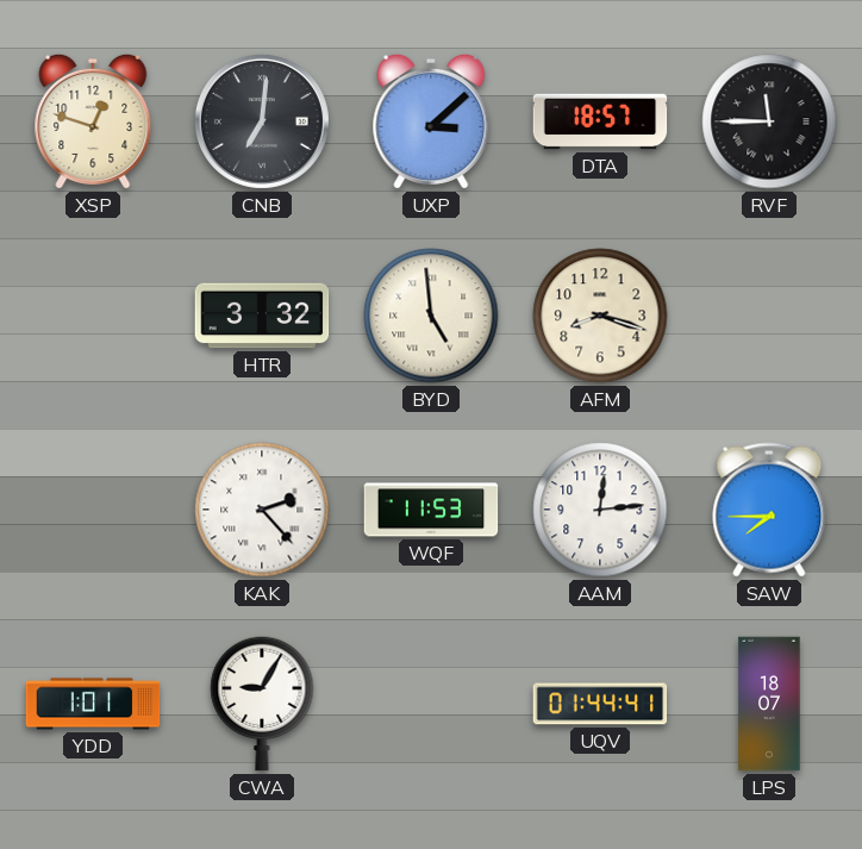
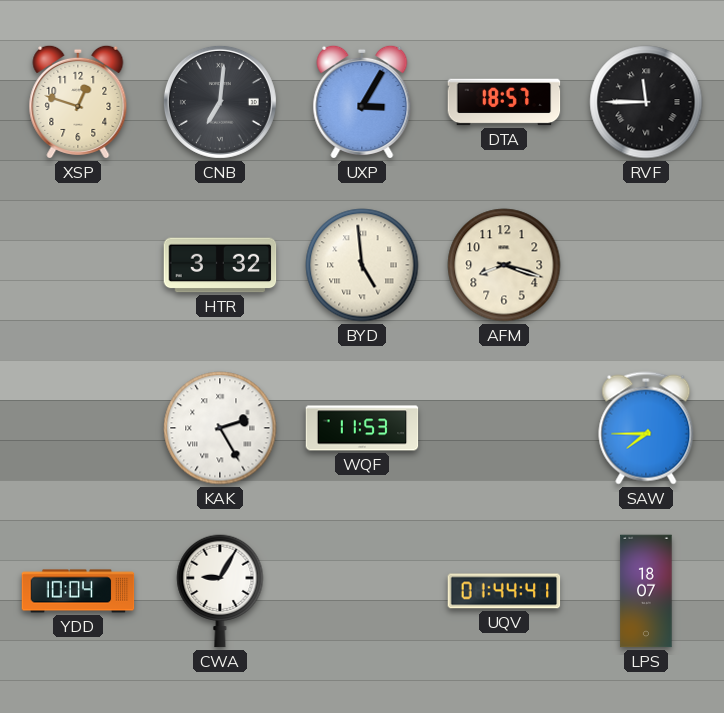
UXP: 3:08 -> 3:05
KAK: 2:23 -> 2:25
AAM: 12:14 -> none
YDD: 1:01 -> 10:04
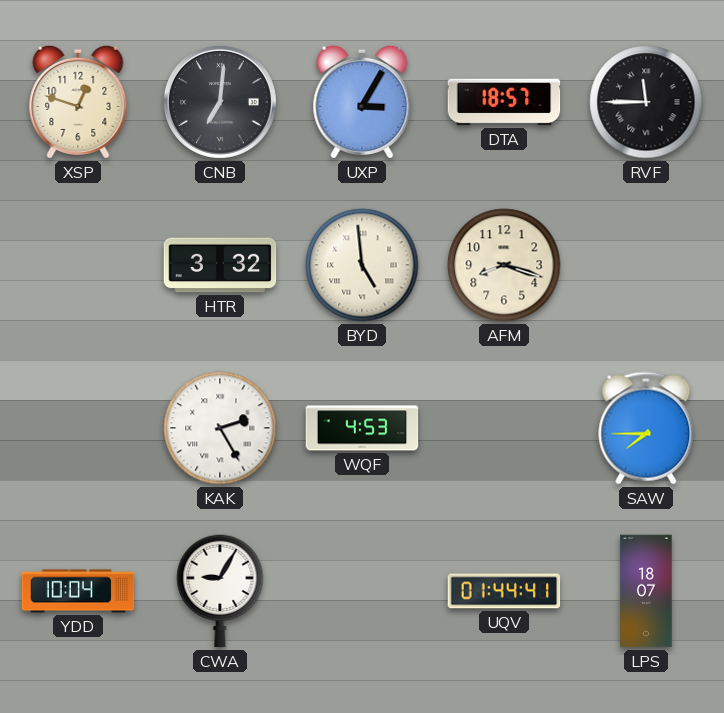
WQF: 11:53 -> 4:53
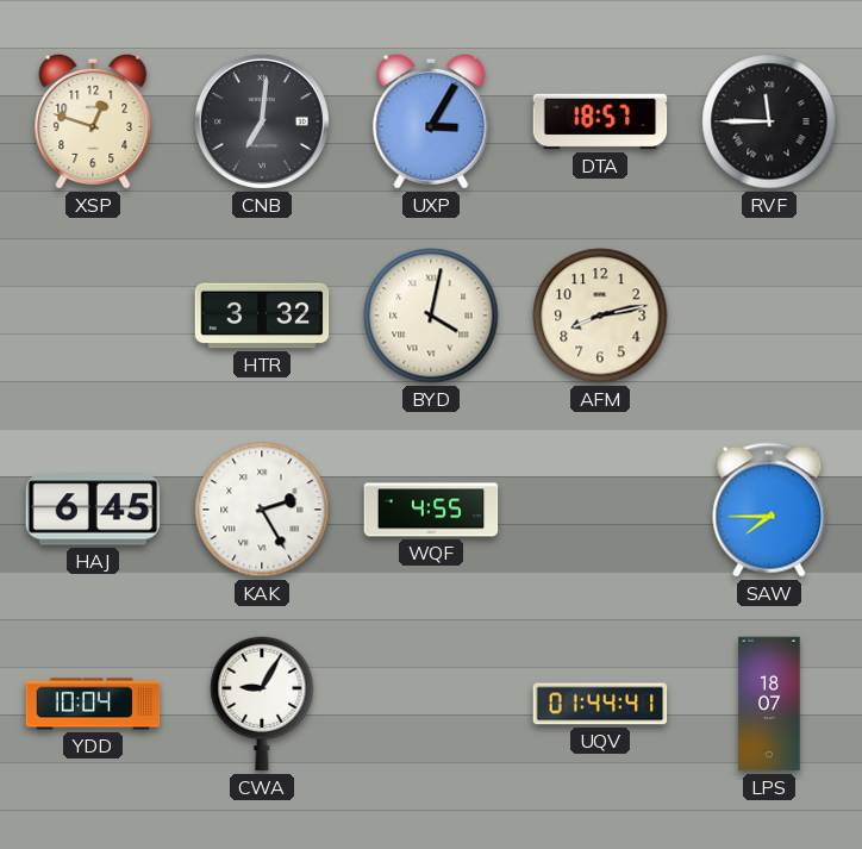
BYD: 4:59 -> 4:02
AFM: 8:18 -> 8:13
HAJ: none -> 6:45
WQF: 4:53 -> 4:55
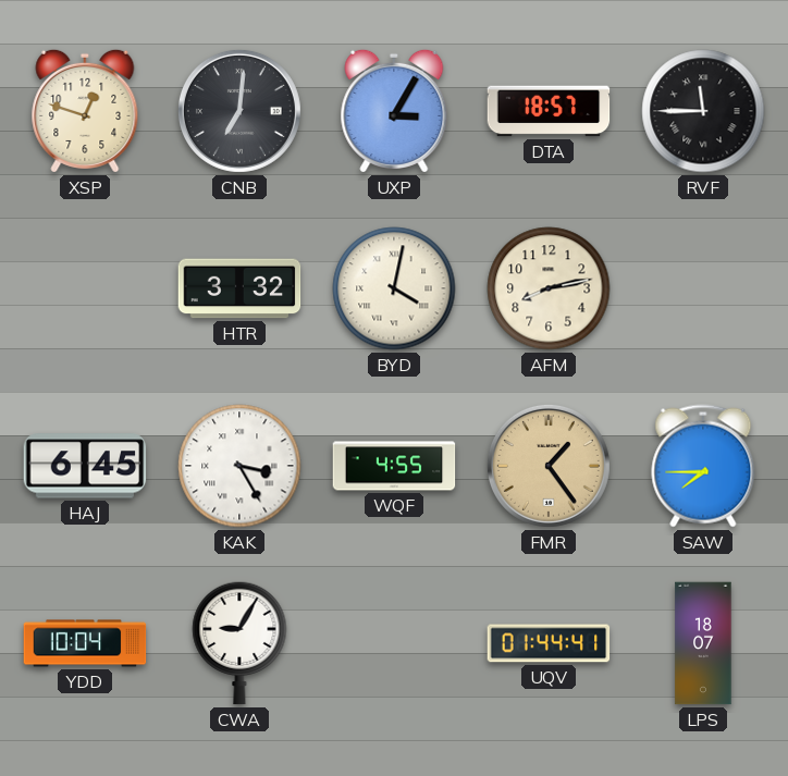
KAK: 2:25 -> 3:25
FMR: none -> 1:24
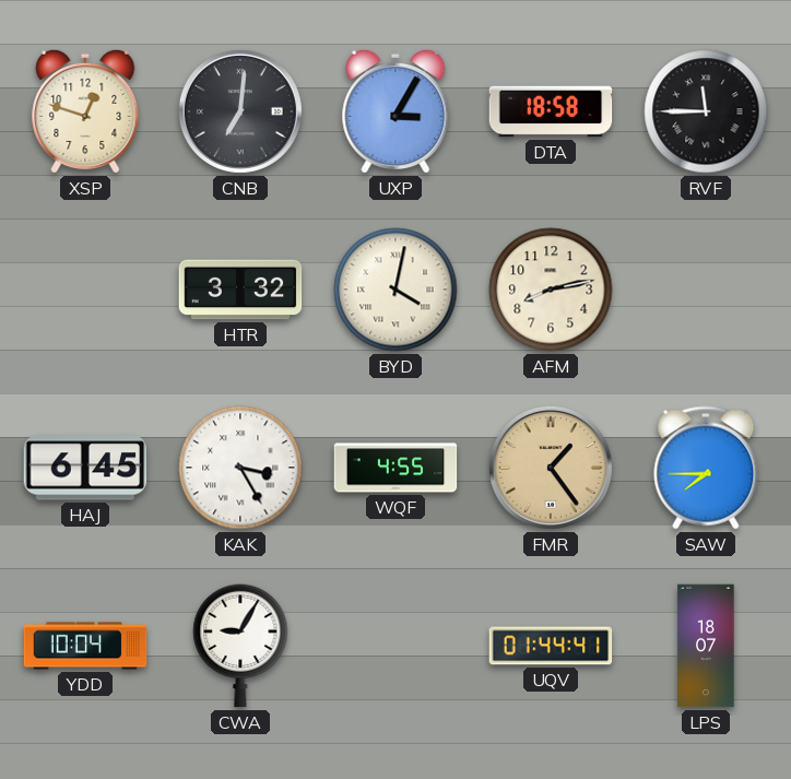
DTA: 18:57 -> 18:58
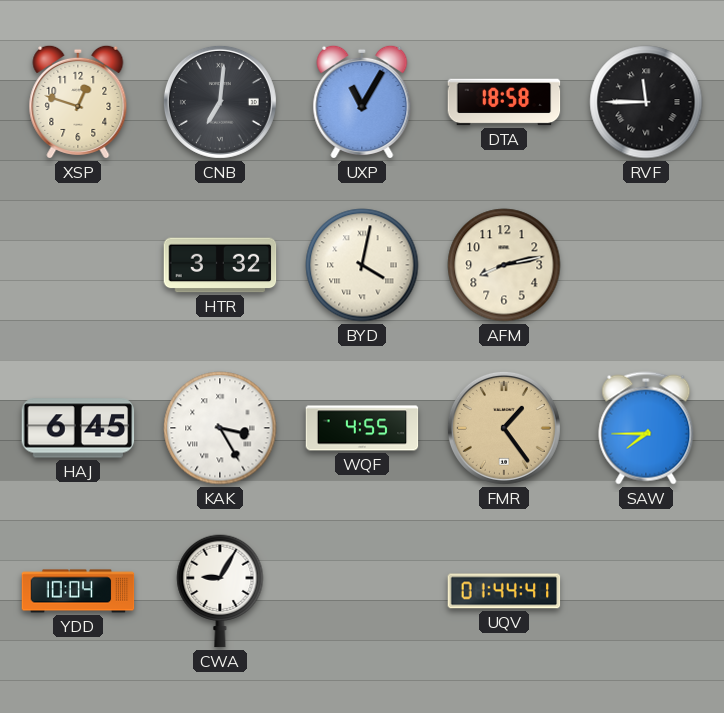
UXP: 3:05 -> 11:05
LPS: 18:07 -> none
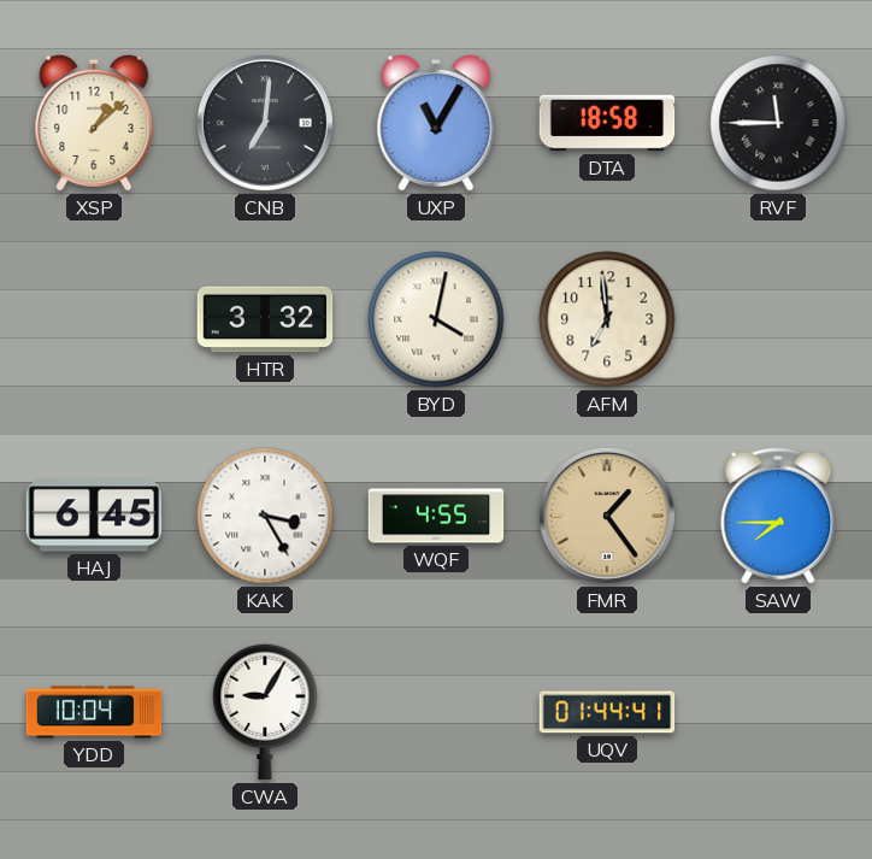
XSP: 12:48 -> 1:08
AFM: 8:13 -> 6:59
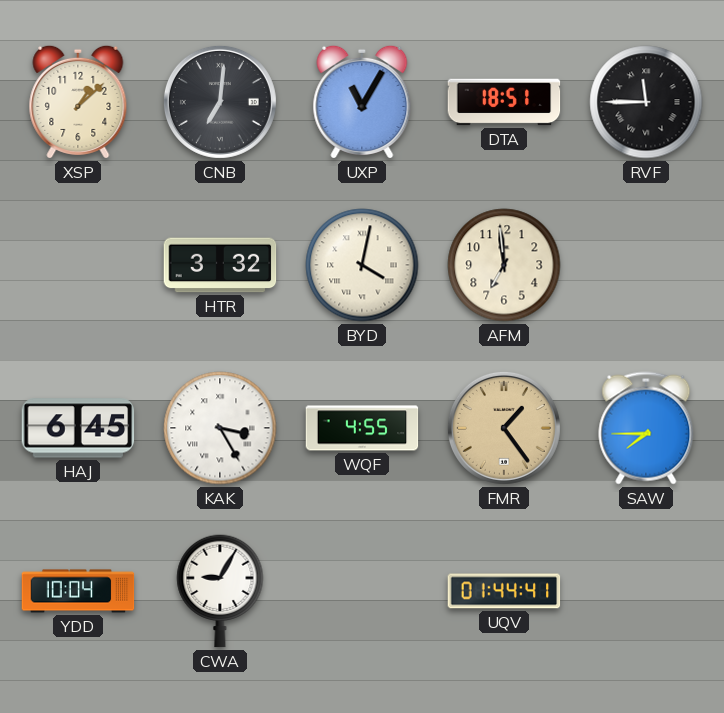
DTA: 18:58 -> 18:51
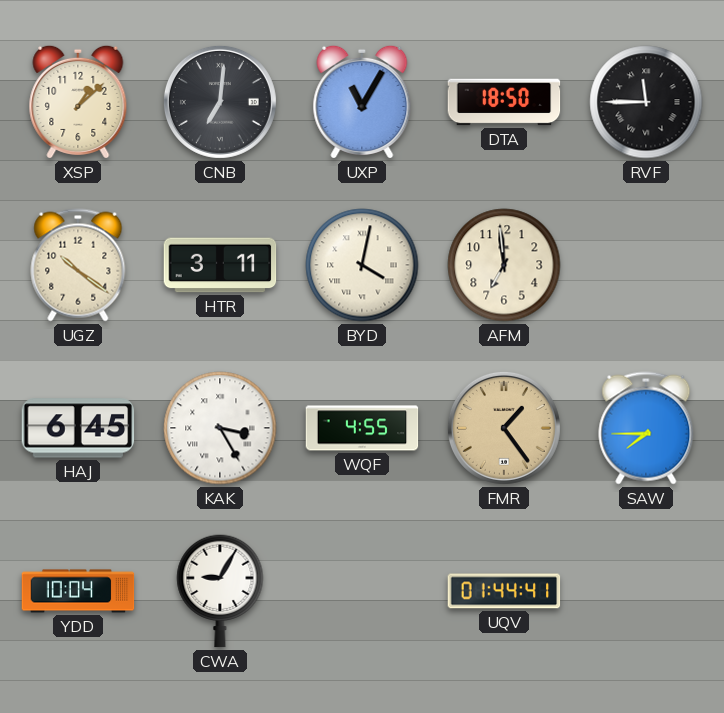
DTA: 18:51 -> 18:50
UGZ: none -> 10:21
HTR: 3:32 -> 3:11
